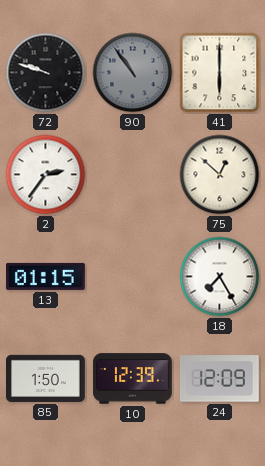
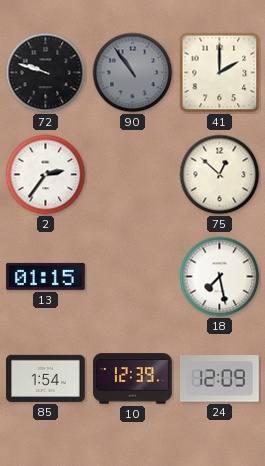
41: 6:00 -> 2:00
18: 7:25 -> 7:28
85: 1:50 -> 1:54
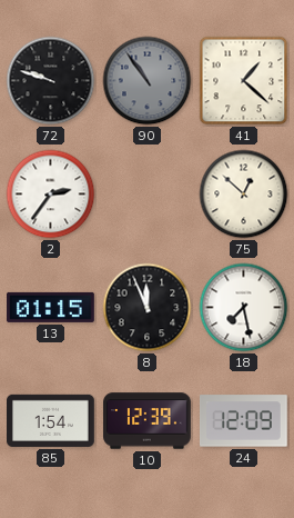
41: 2:00 -> 1:22
8: none -> 11:56
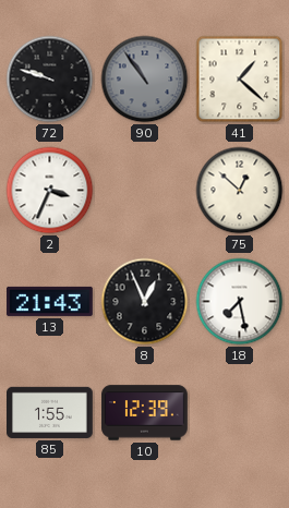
2: 2:36 -> 3:34
13: 01:15 -> 21:43
8: 11:56 -> 12:56
85: 1:54 -> 1:55
24: 12:09 -> none
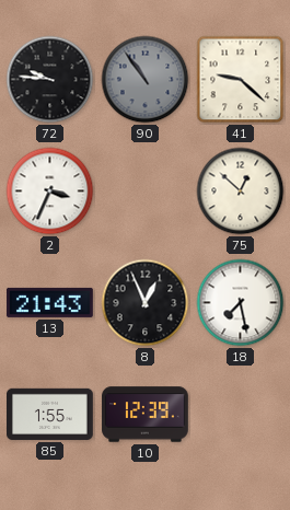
72: 9:48 -> 9:46
41: 1:22 -> 9:22
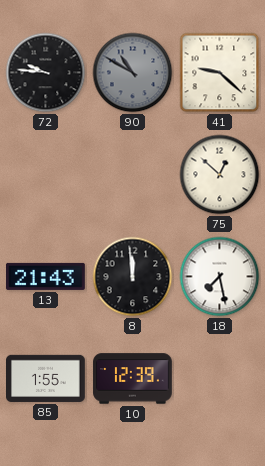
90: 10:54 -> 10:50
2: 3:34 -> none
8: 12:56 -> 11:59
